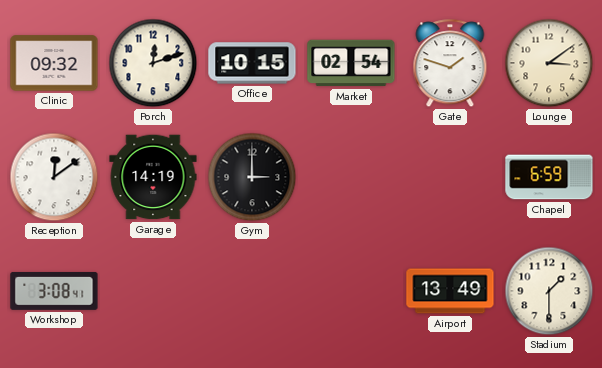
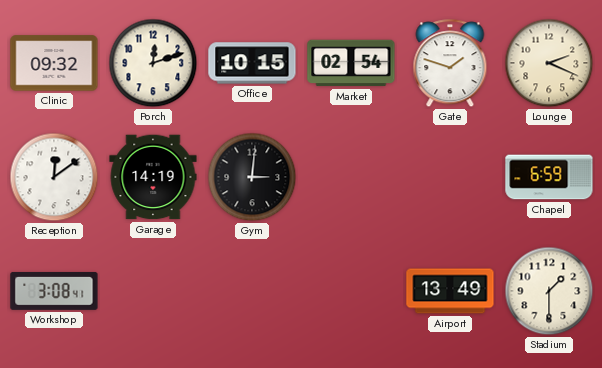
Lounge: 3:09 -> 2:19
Gym: 3:00 -> 3:01
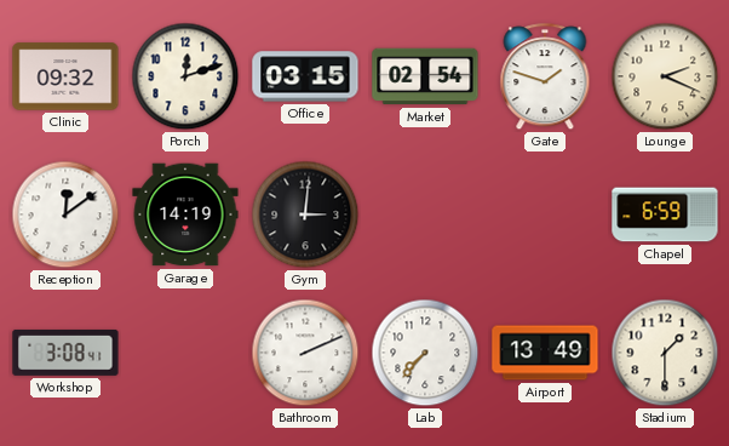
Office: 10:15 -> 03:15
Bathroom: none -> 2:11
Lab: none -> 7:37
